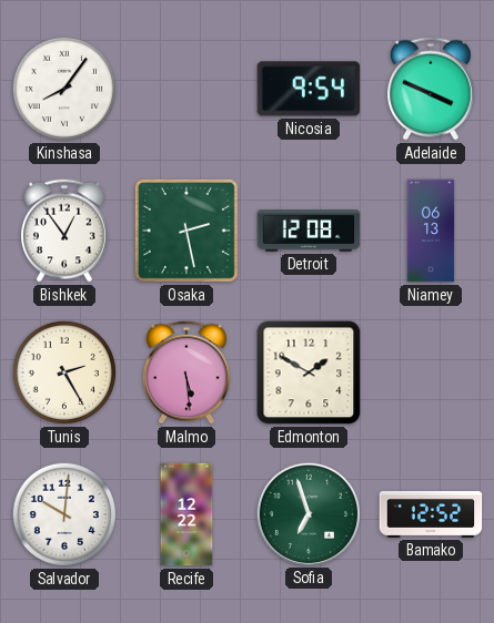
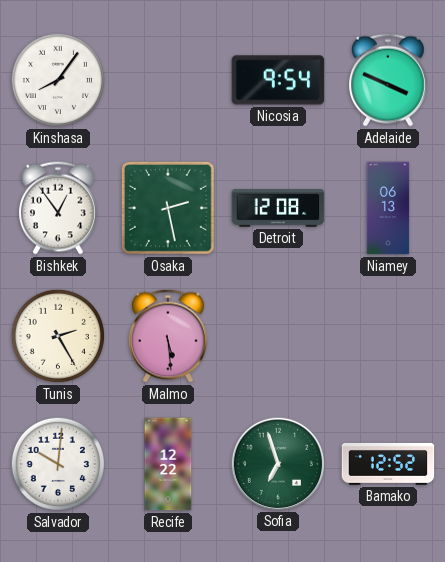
Edmonton: 1:50 -> none
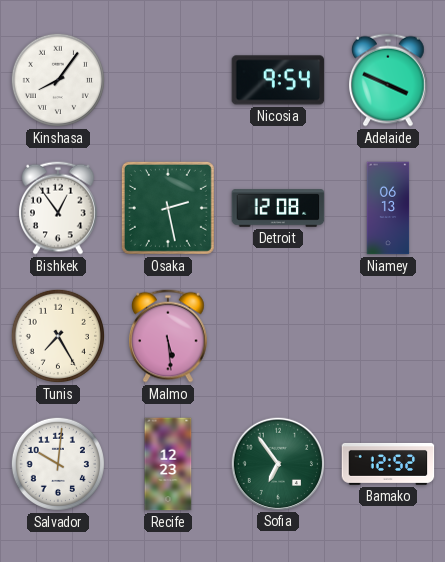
Tunis: 2:25 -> 7:25
Recife: 12:22 -> 12:23
Sofia: 6:57 -> 6:54
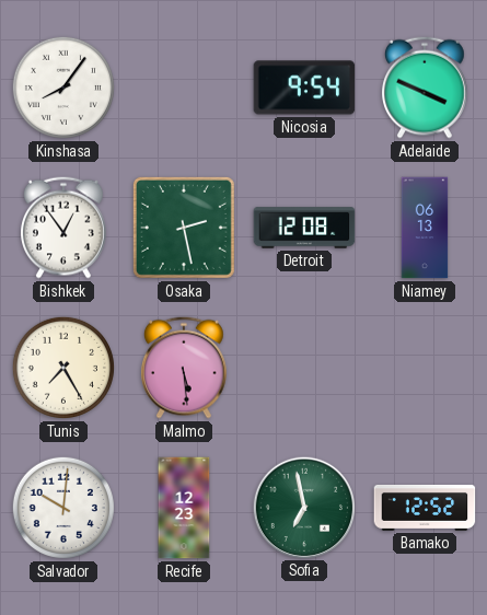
Sofia: 6:54 -> 6:58
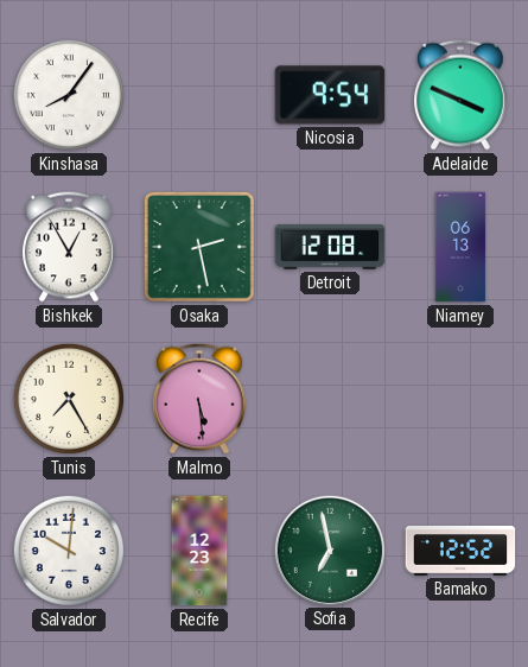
Bishkek: 12:54 -> 12:55
